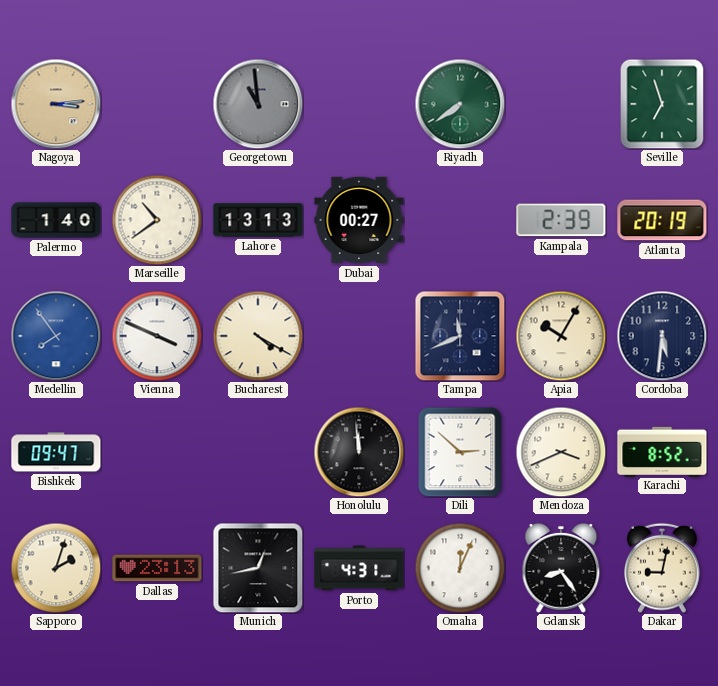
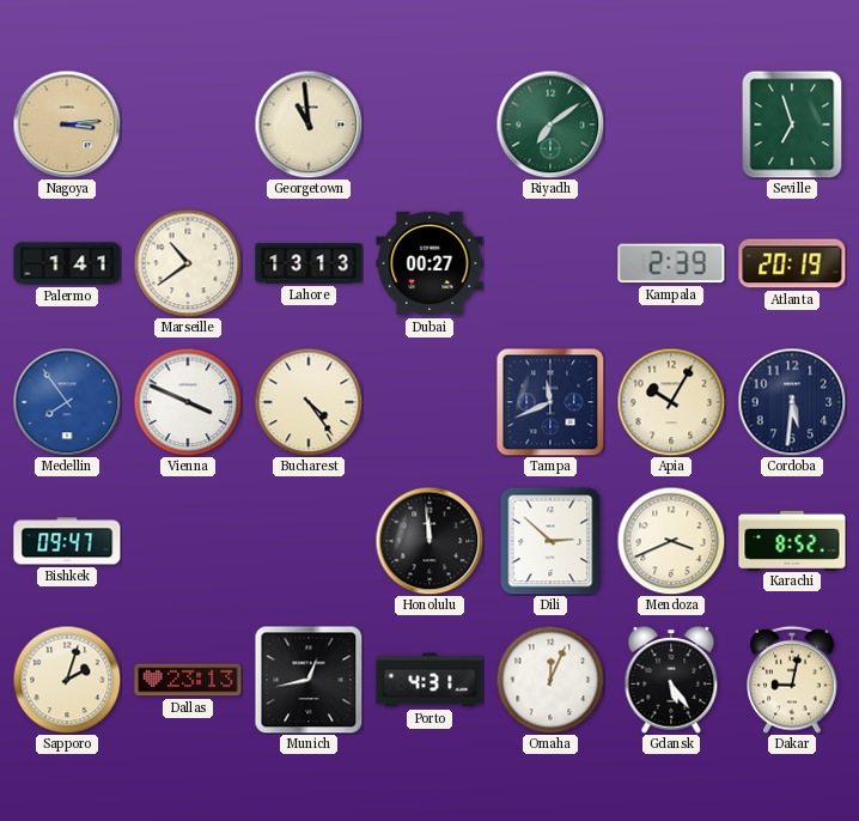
Georgetown dial: grey -> cream
Riyadh: 7:39 -> 7:09
Palermo: 1:40 -> 1:41
Bucharest: 4:20 -> 4:24
Gdansk: 8:24 -> 5:24
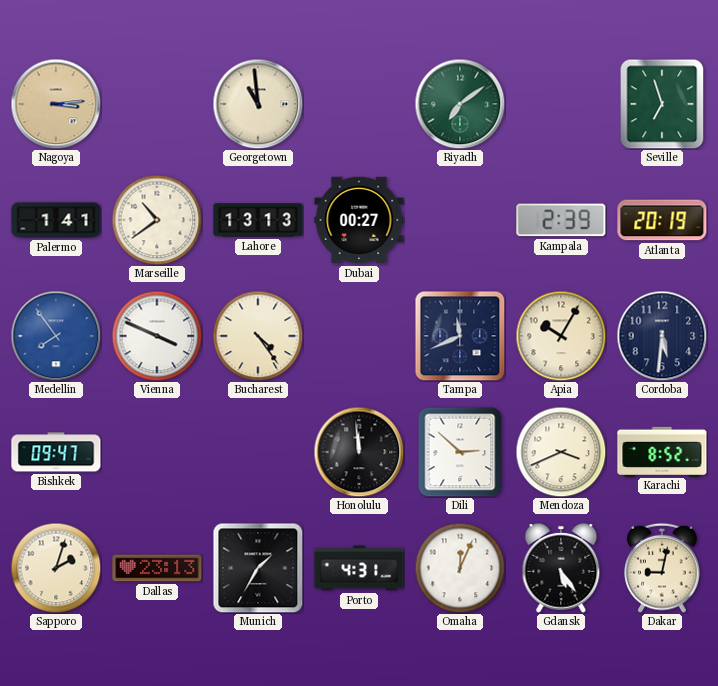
Munich: 12:43 -> 1:35
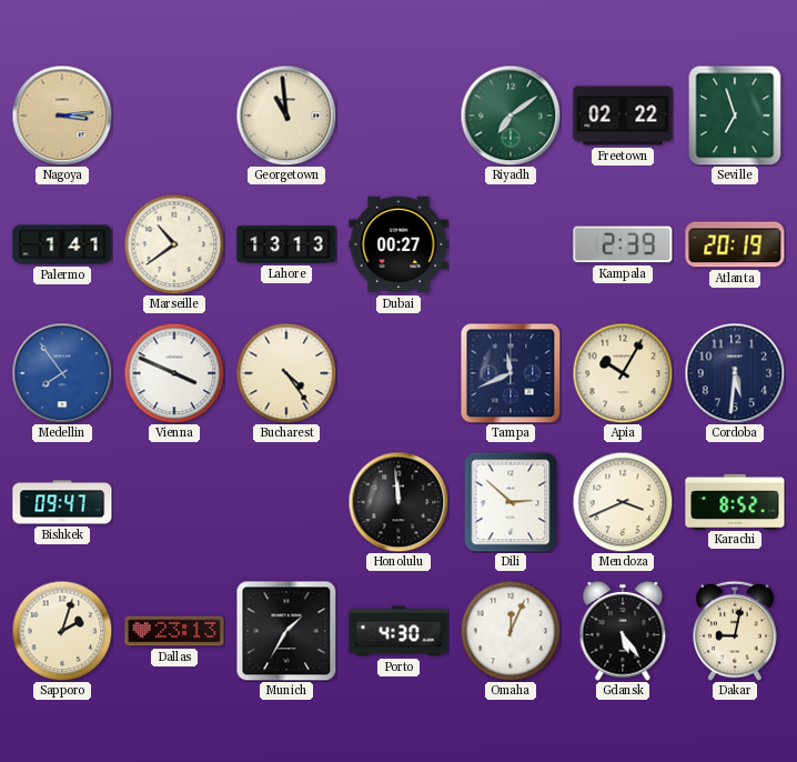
Freetown: none -> 02:22
Porto: 4:31 -> 4:30
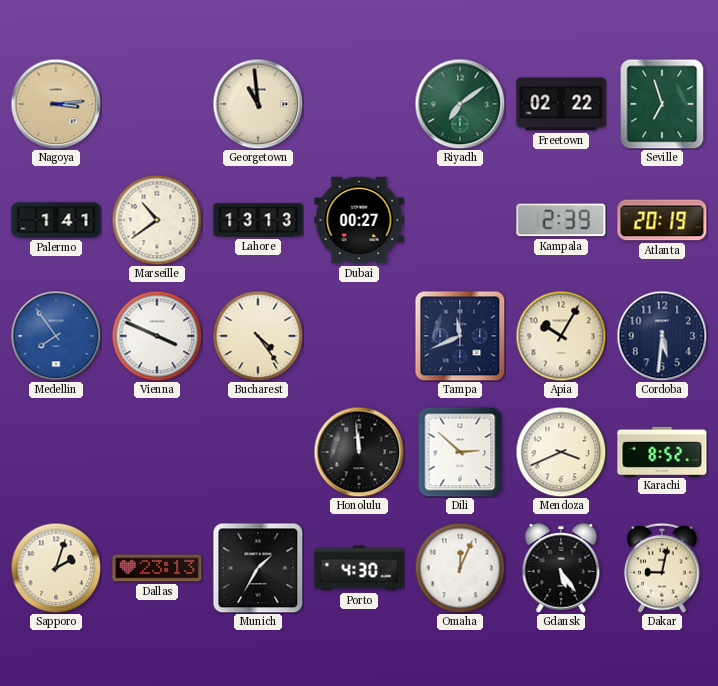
Bishkek: 09:47 -> none
